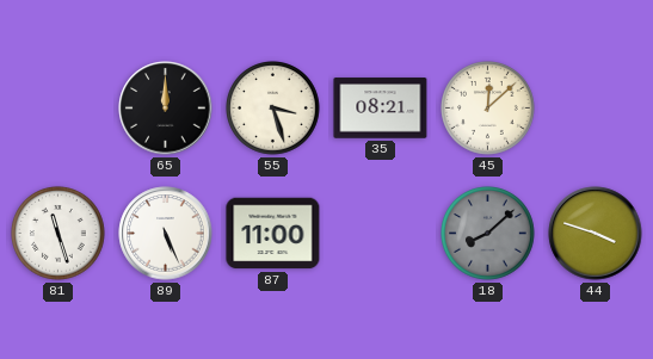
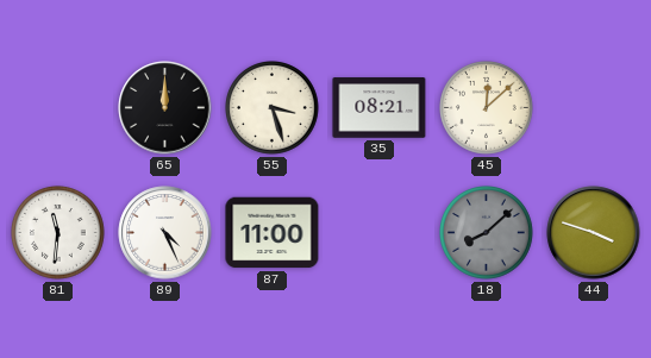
81: 11:27 -> 11:31
89: 5:26 -> 4:26
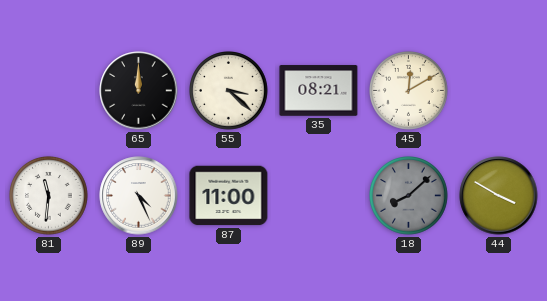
55: 3:27 -> 3:22
45: 12:08 -> 12:10
44: 3:48 -> 3:50
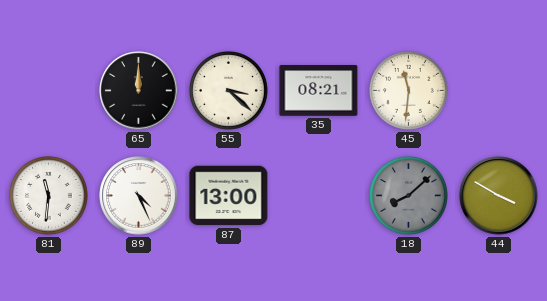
45: 12:10 -> 11:31
87: 11:00 -> 13:00
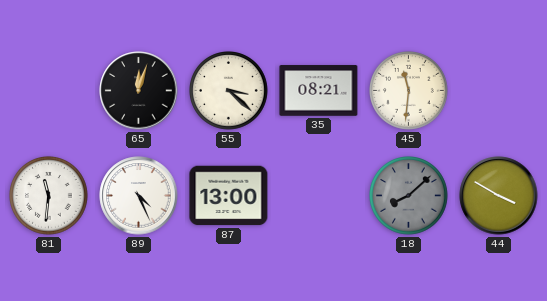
65: 12:00 -> 12:03
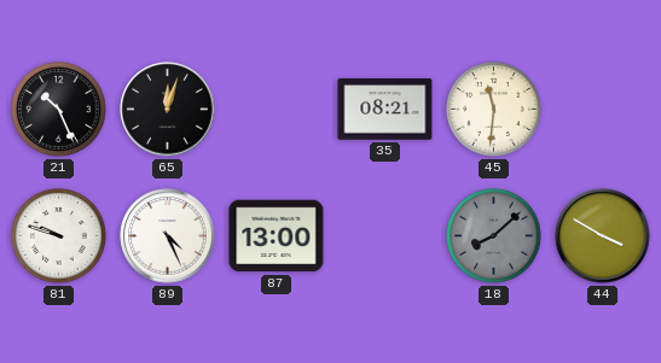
21: none -> 10:26
55: 3:22 -> none
81: 11:31 -> 9:48
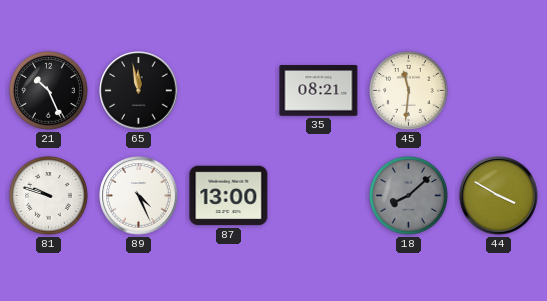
65: 12:03 -> 11:58
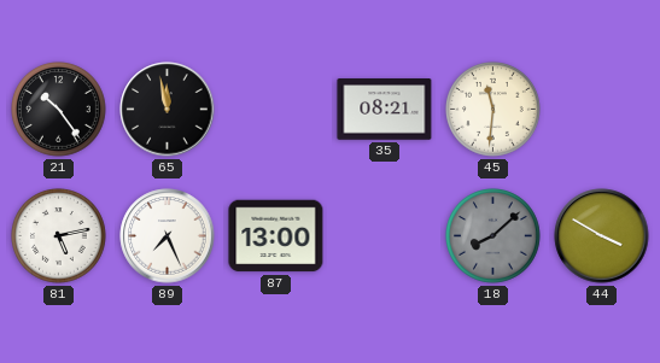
21: 10:26 -> 10:24
81: 9:48 -> 5:13
89: 4:26 -> 7:26
